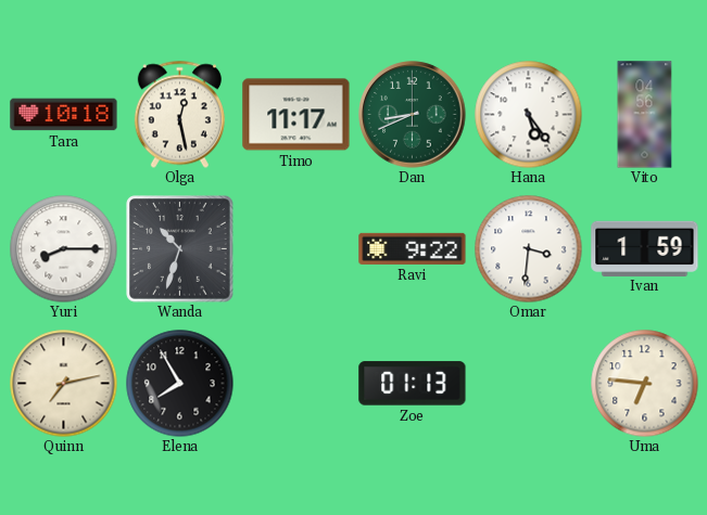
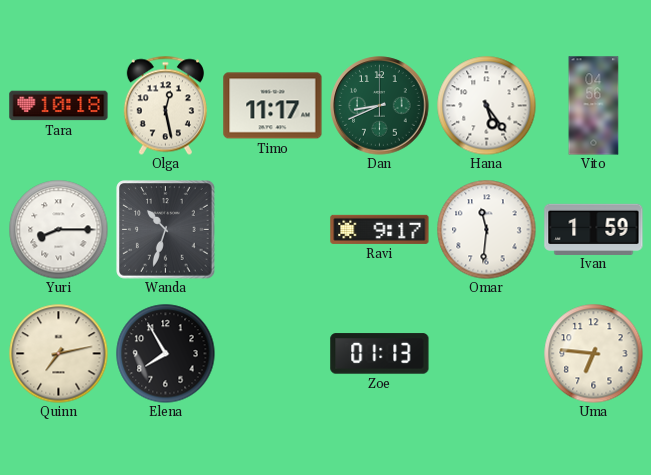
Ravi: 9:22 -> 9:17
Omar: 3:31 -> 11:31
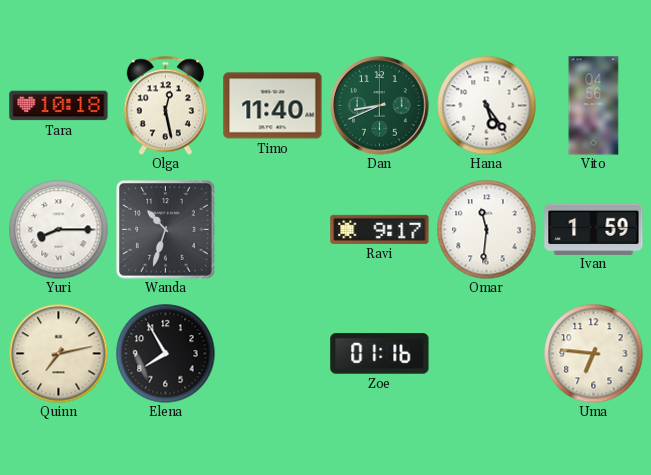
Timo: 11:17 -> 11:40
Zoe: 01:13 -> 01:16
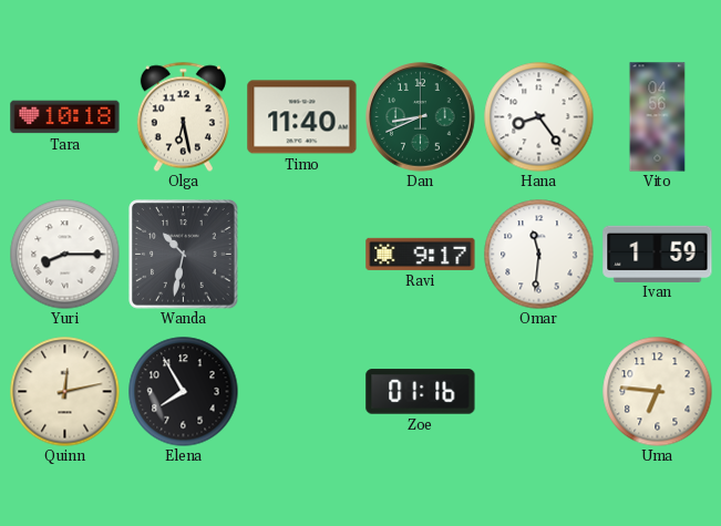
Olga: 12:28 -> 6:28
Hana: 5:24 -> 8:24
Wanda: 10:33 -> 10:32
Quinn: 7:13 -> 12:13
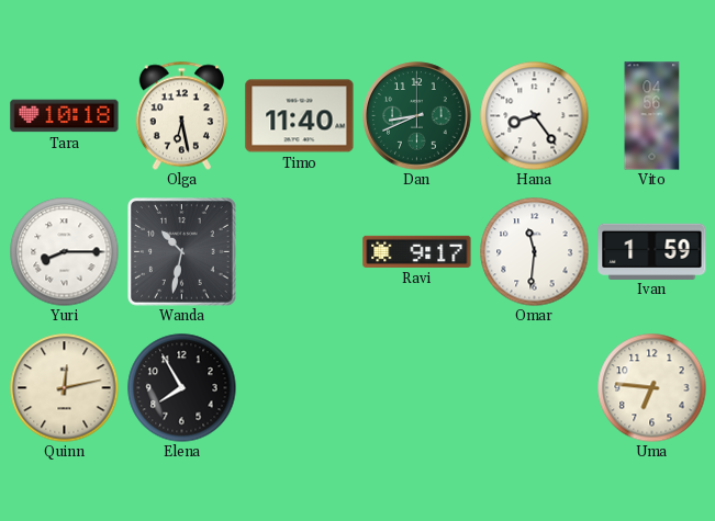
Zoe: 01:16 -> none
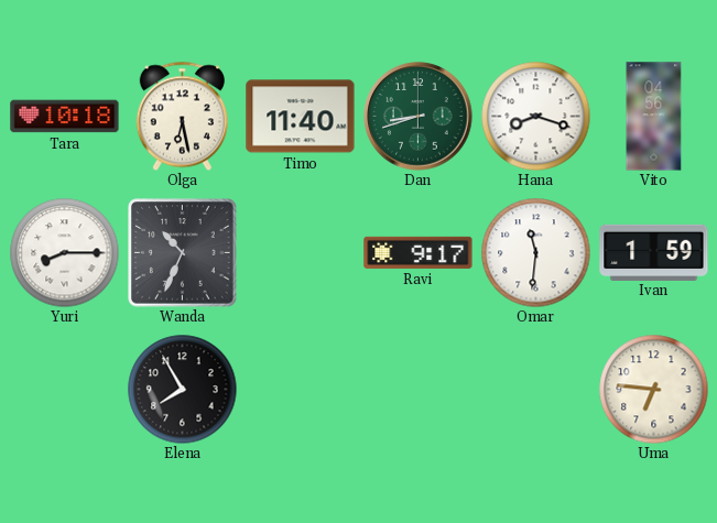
Dan: 8:41 -> 8:42
Hana: 8:24 -> 8:18
Wanda: 10:32 -> 10:34
Quinn: 12:13 -> none
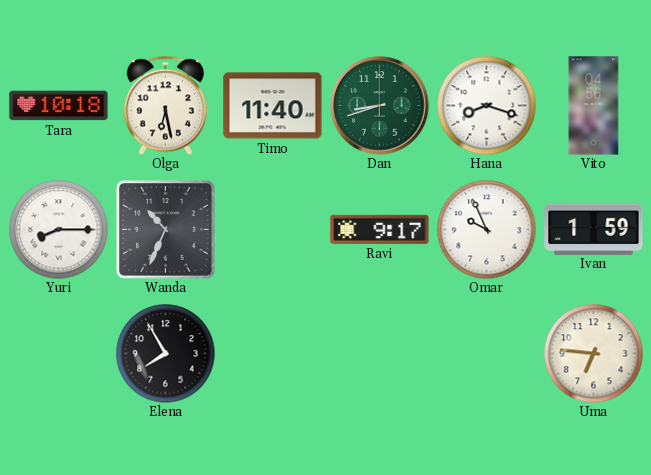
Omar: 11:31 -> 9:56
